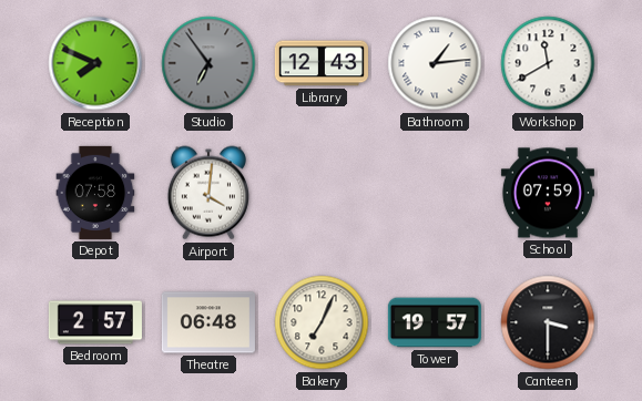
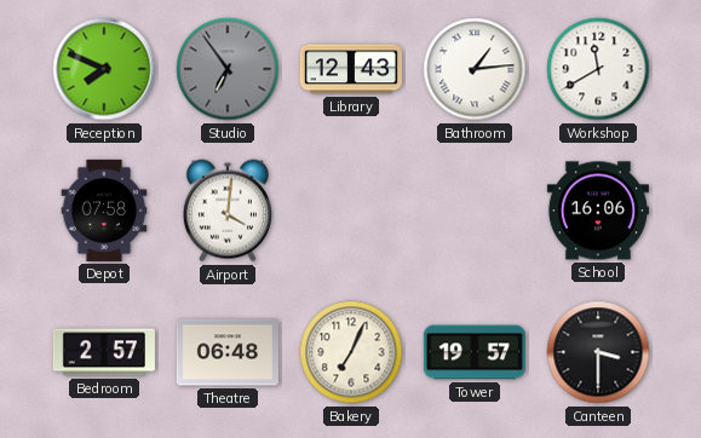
School: 07:59 -> 16:06
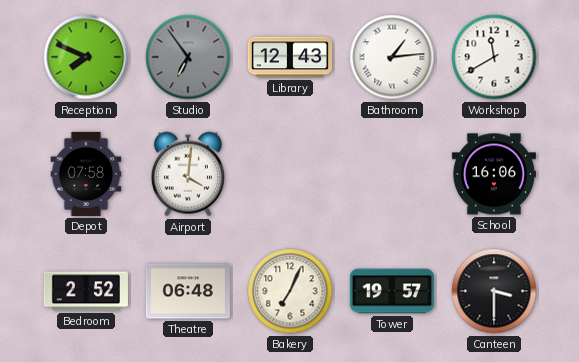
Bedroom: 2:57 -> 2:52
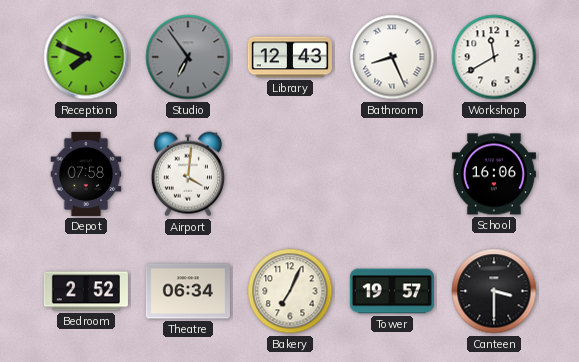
Bathroom: 1:14 -> 8:26
Theatre: 06:48 -> 06:34
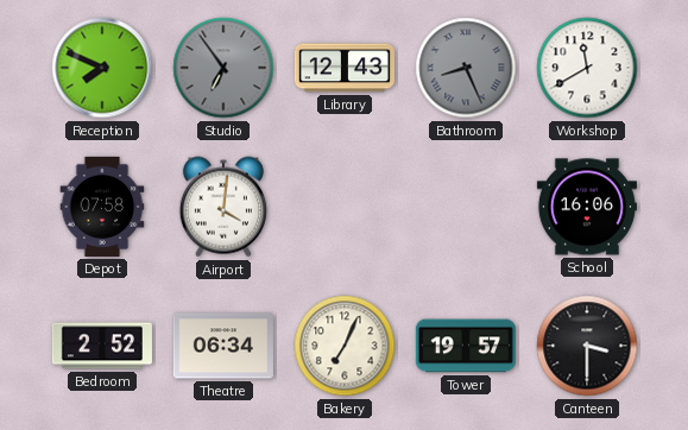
Bathroom dial: white -> grey
